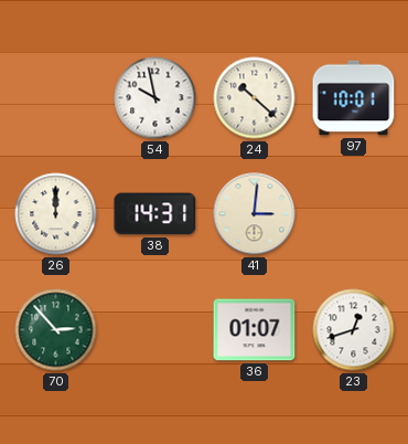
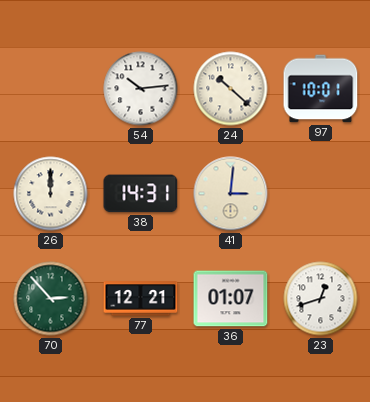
54: 9:58 -> 10:14
77: none -> 12:21
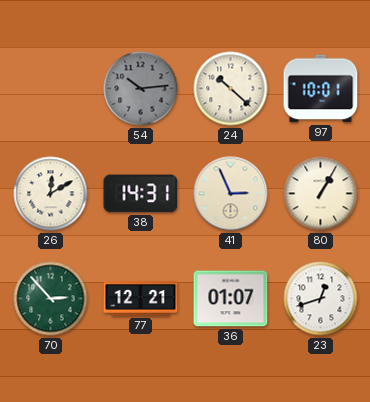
54 dial: white -> grey
26: 12:00 -> 12:10
41: 3:01 -> 2:56
80: none -> 1:05
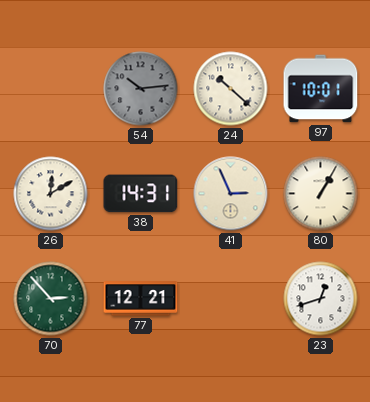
36: 01:07 -> none
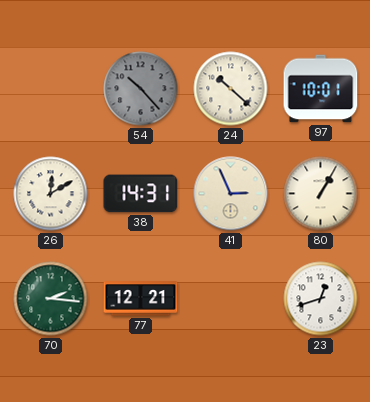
54: 10:14 -> 10:23
70: 2:53 -> 2:16
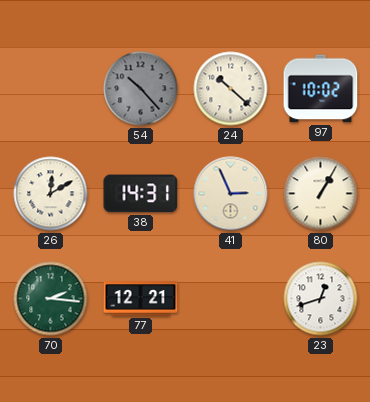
97: 10:01 -> 10:02
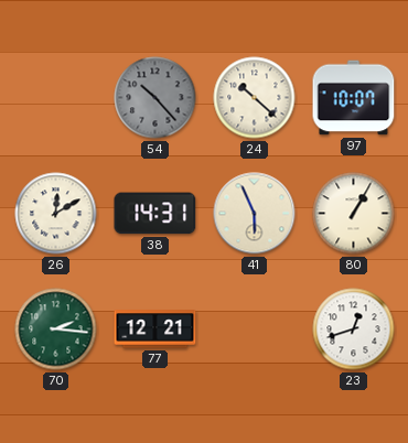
97: 10:02 -> 10:07
41: 2:56 -> 5:56
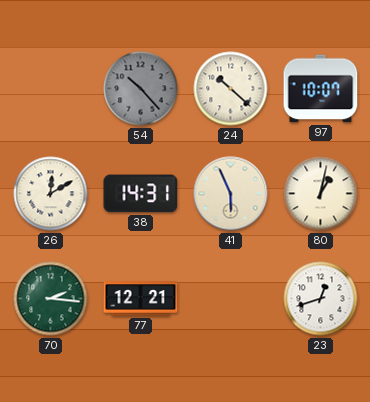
80: 1:05 -> 1:02
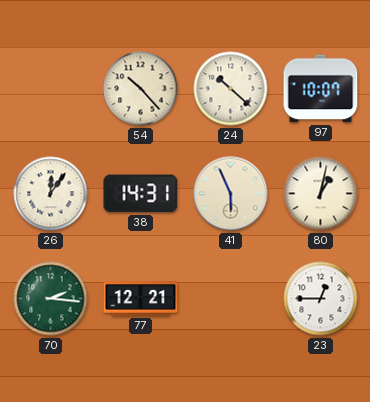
54 dial: grey -> cream
26: 12:10 -> 12:06
23: 12:42 -> 12:45
